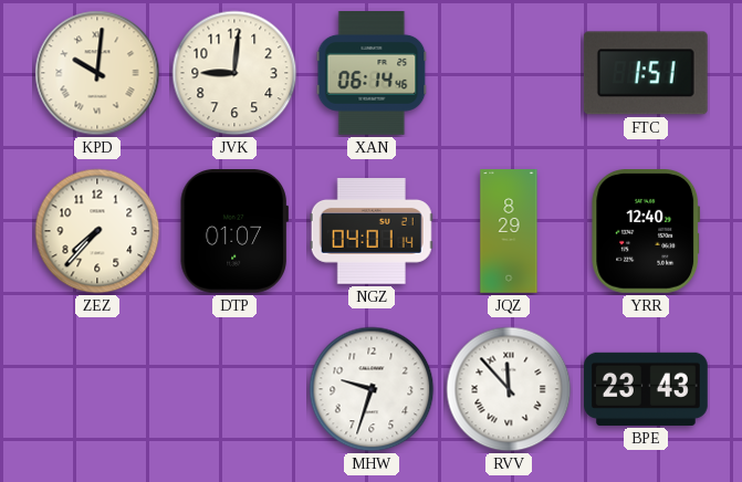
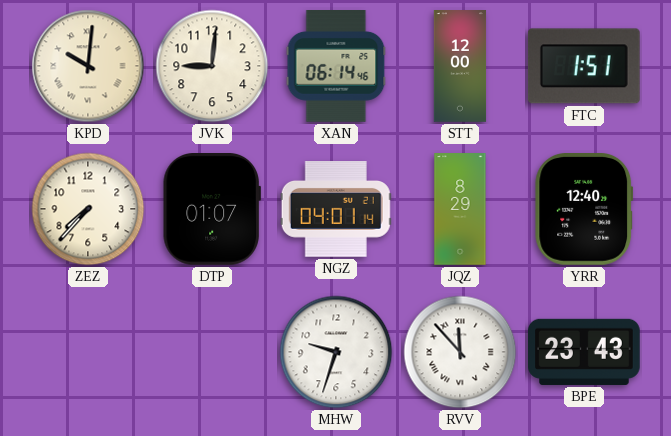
STT: none -> 12:00
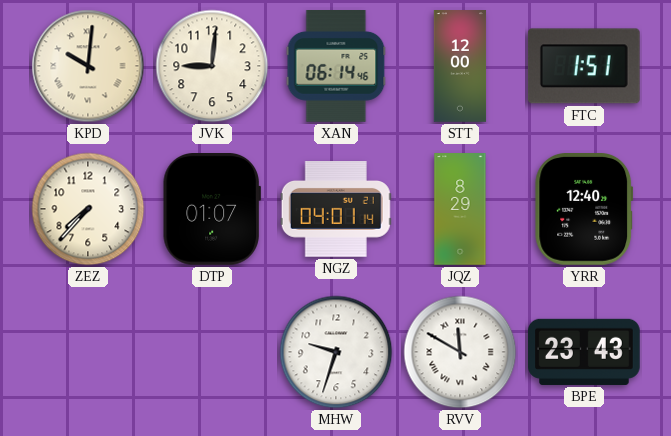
RVV: 11:53 -> 11:50
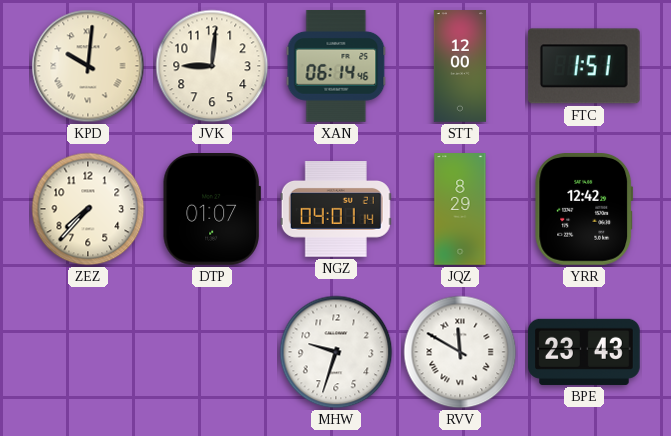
YRR: 12:40 -> 12:42
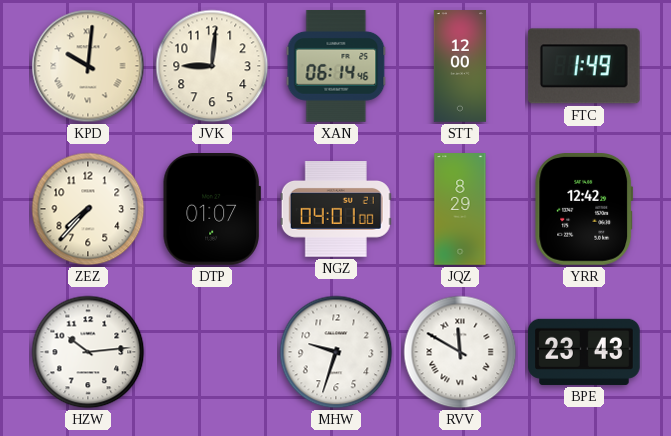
FTC: 1:51 -> 1:49
NGZ: 04:01:14 -> 04:01:00
HZW: none -> 10:14
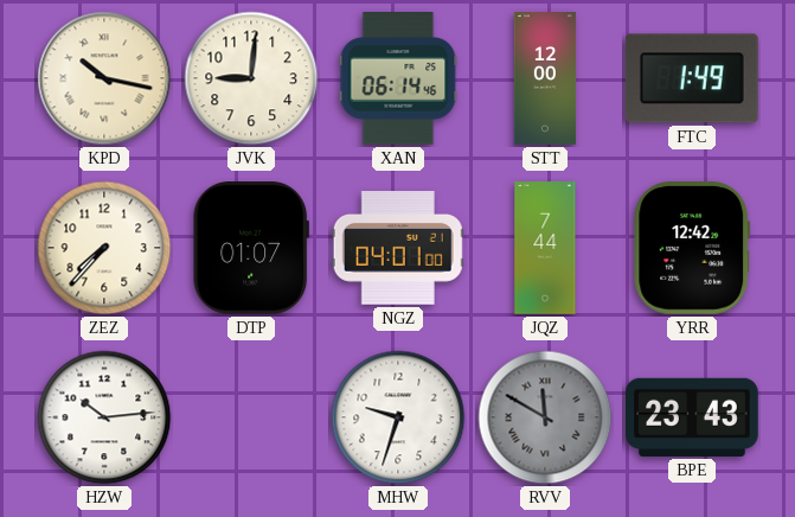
KPD: 10:01 -> 10:17
JQZ: 8:29 -> 7:44
RVV dial: white -> grey
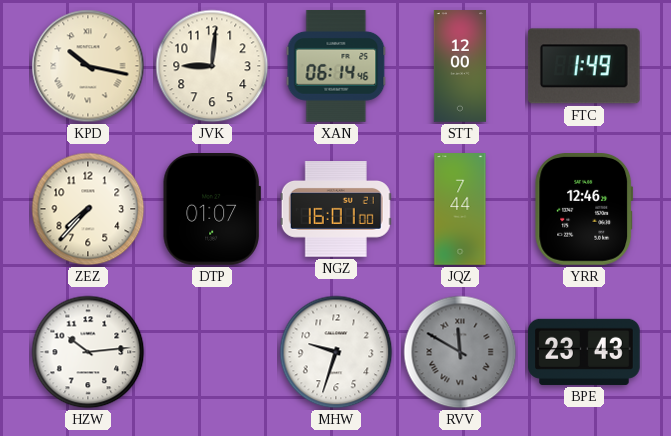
NGZ: 04:01 -> 16:01
YRR: 12:42 -> 12:46
